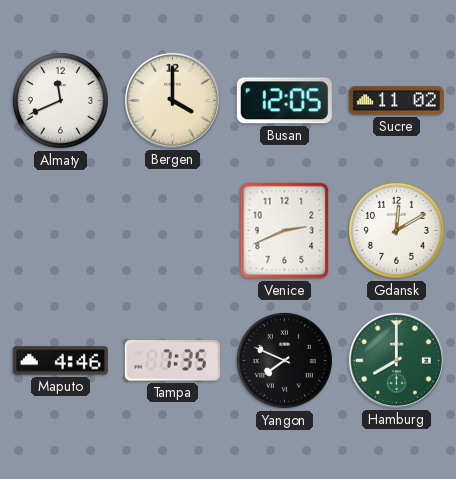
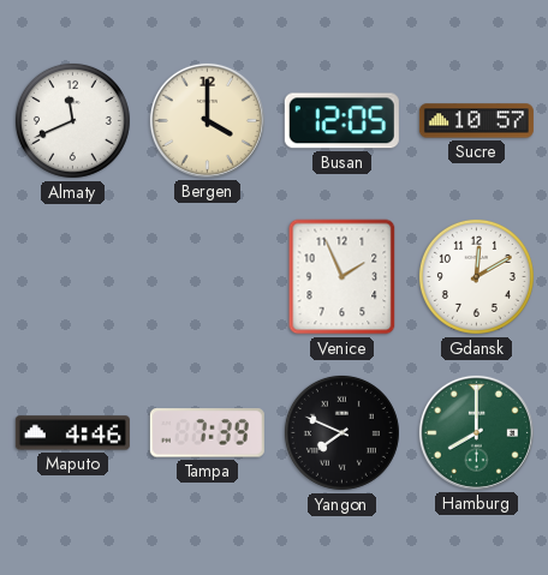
Sucre: 11:02 -> 10:57
Venice: 2:41 -> 1:56
Tampa: 7:35 -> 7:39
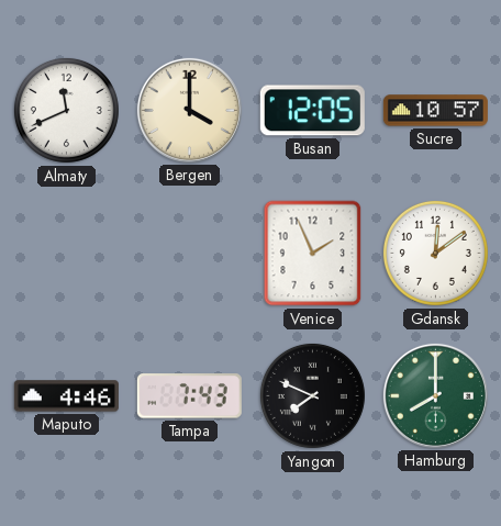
Gdansk: 12:10 -> 12:09
Tampa: 7:39 -> 7:43
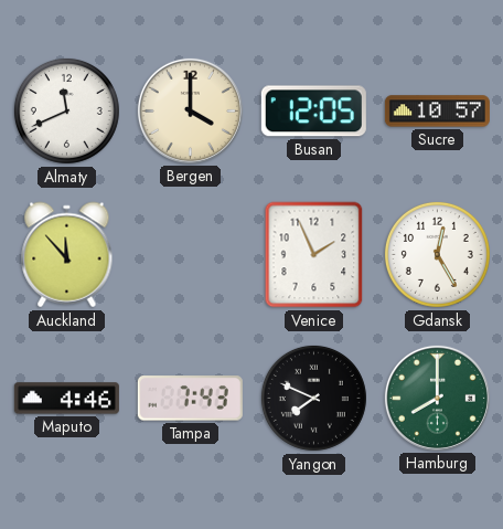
Auckland: none -> 11:53
Gdansk: 12:09 -> 12:25
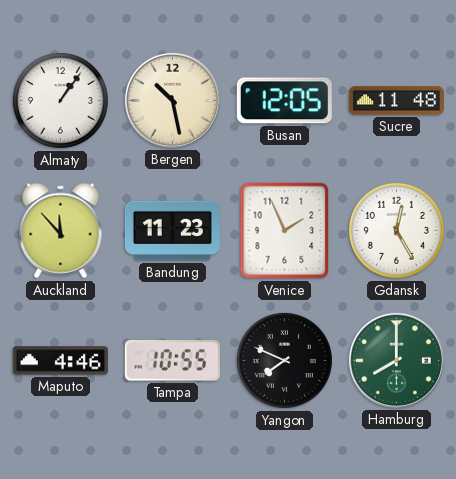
Almaty: 11:41 -> 1:06
Bergen: 4:00 -> 10:28
Sucre: 10:57 -> 11:48
Bandung: none -> 11:23
Tampa: 7:43 -> 10:55
